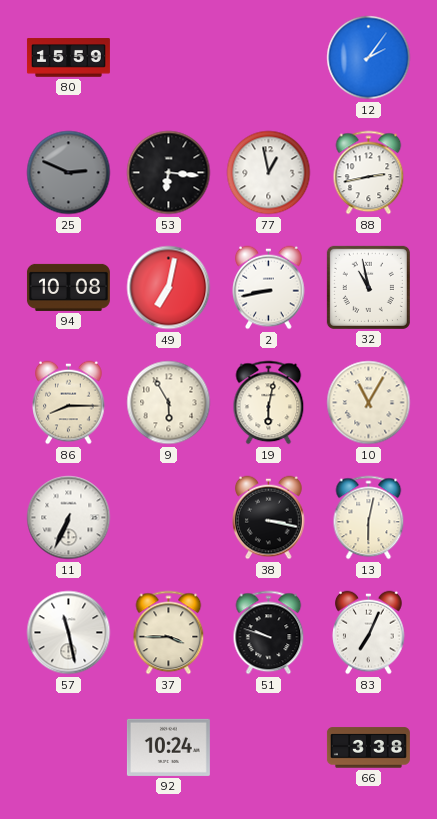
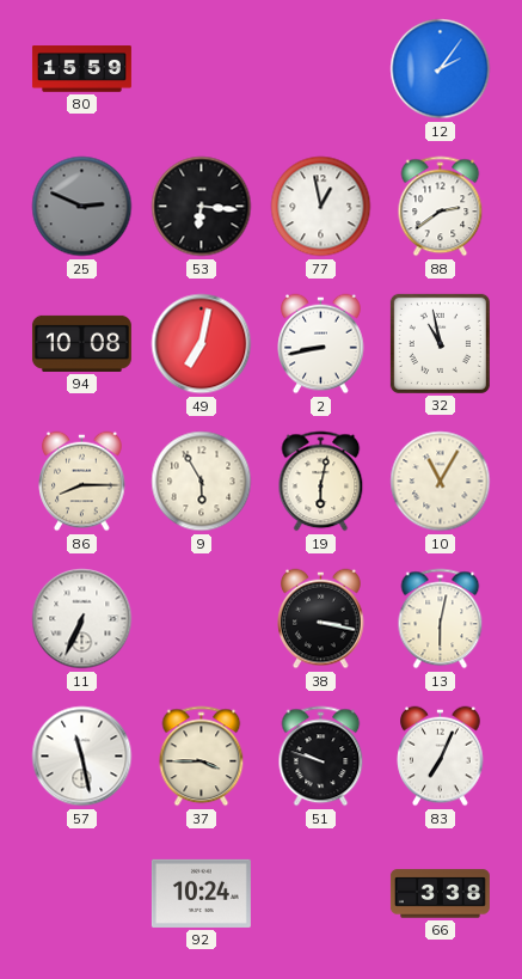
88: 2:43 -> 2:39
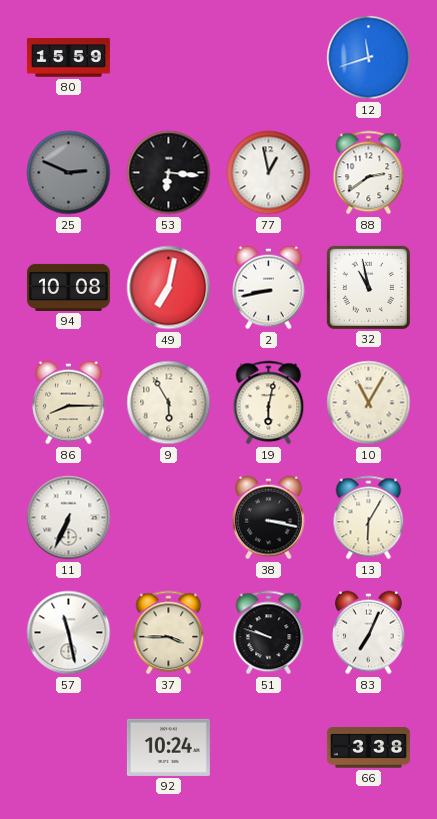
12: 2:06 -> 11:42
13: 6:02 -> 6:05
